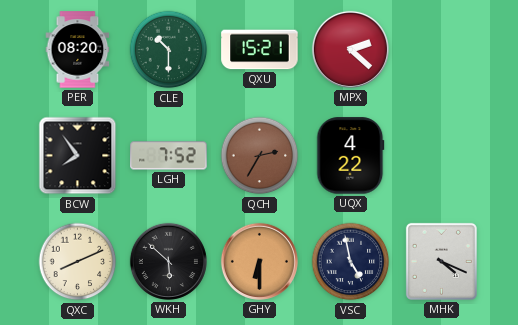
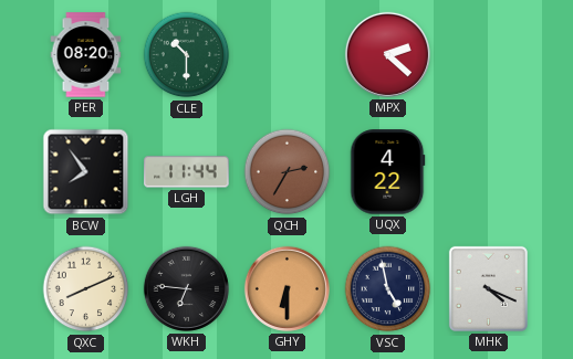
QXU: 15:21 -> none
LGH: 7:52 -> 11:44
WKH: 5:52 -> 6:46
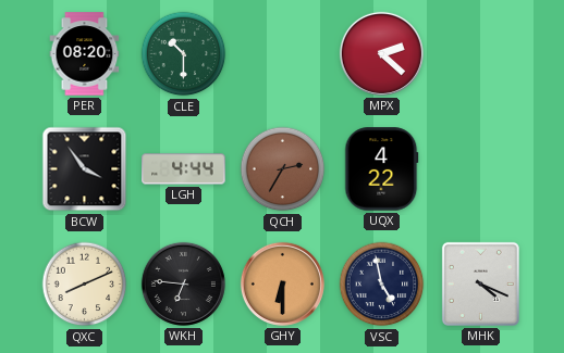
BCW: 7:54 -> 3:54
LGH: 11:44 -> 4:44
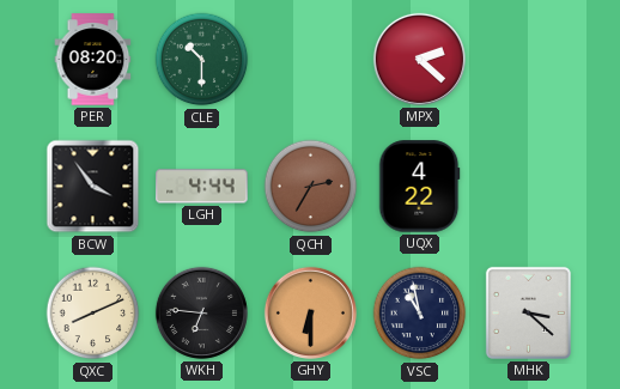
VSC: 4:58 -> 10:58
MHK: 4:19 -> 3:22
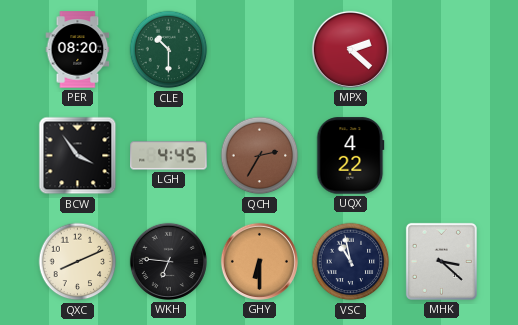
LGH: 4:44 -> 4:45
